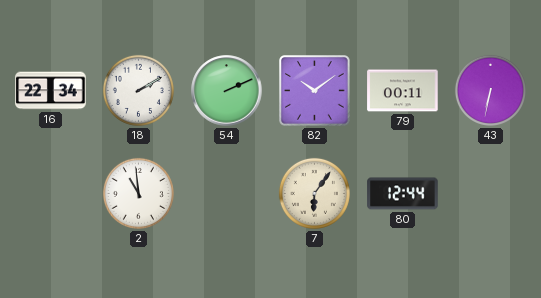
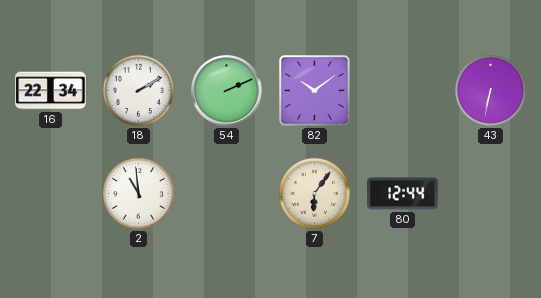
79: 00:11 -> none
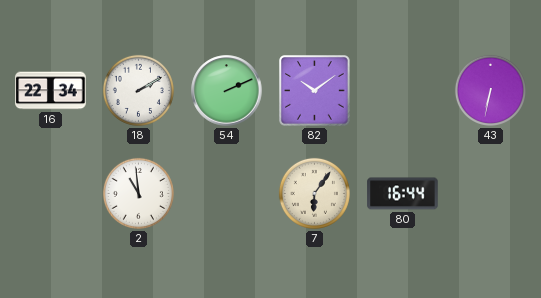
80: 12:44 -> 16:44
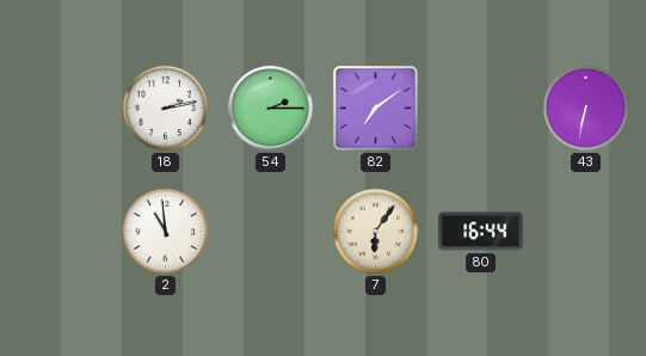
16: 22:34 -> none
18: 2:10 -> 2:13
54: 2:11 -> 2:15
82: 10:09 -> 7:09
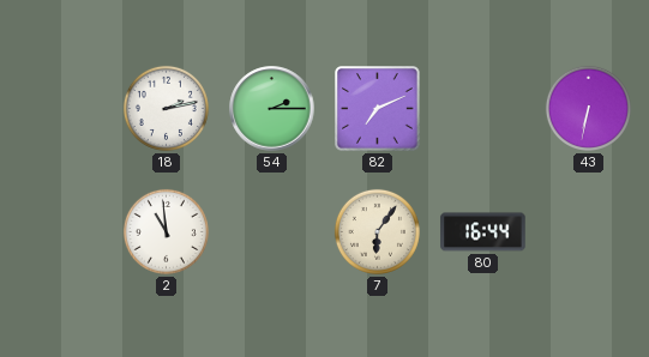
82: 7:09 -> 7:11
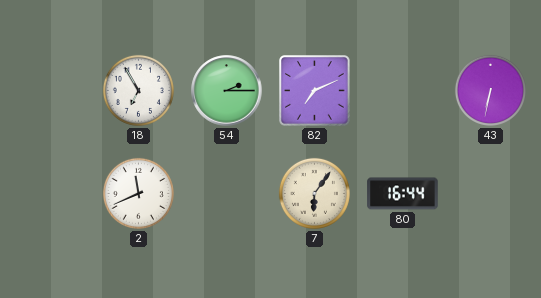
18: 2:13 -> 6:55
2: 10:59 -> 11:41
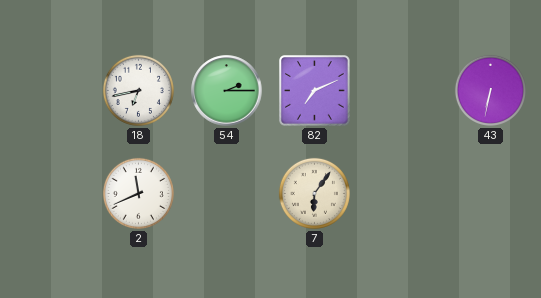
18: 6:55 -> 6:43
80: 16:44 -> none
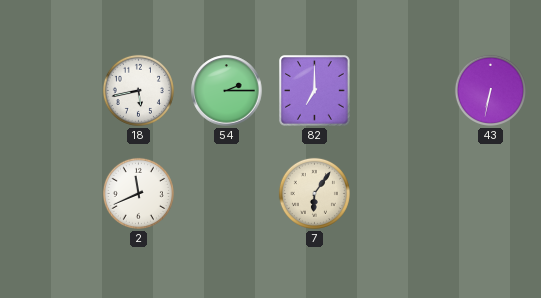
18: 6:43 -> 5:43
82: 7:11 -> 7:00
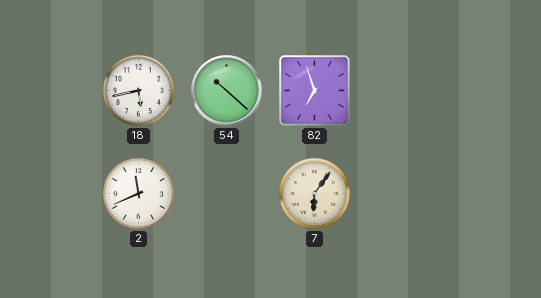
54: 2:15 -> 10:22
82: 7:00 -> 6:57
43: 6:32 -> none
